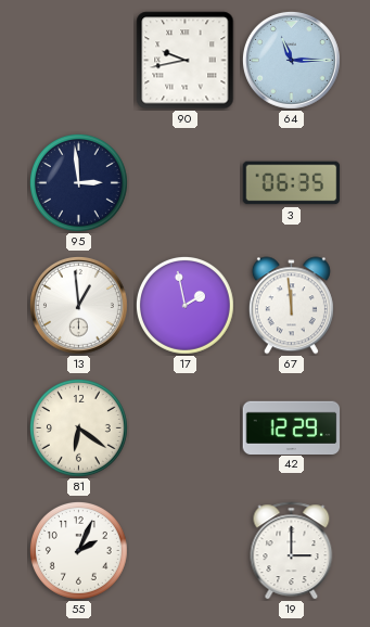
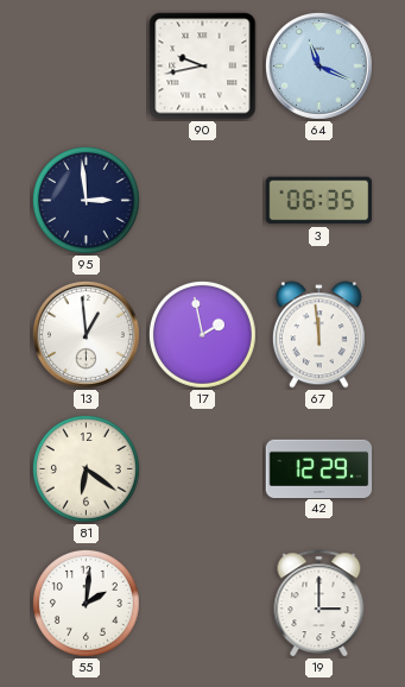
64: 11:15 -> 11:19
55: 2:04 -> 2:01
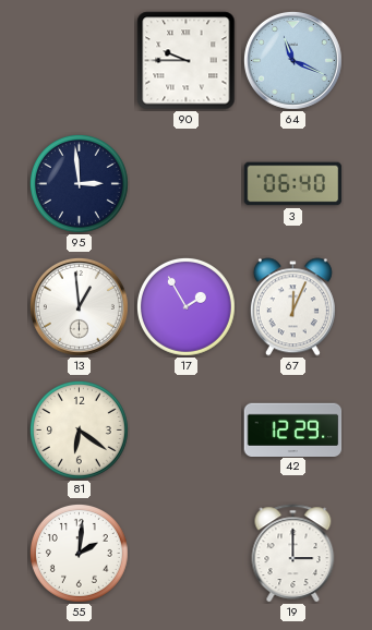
90: 9:43 -> 9:45
3: 06:35 -> 06:40
17: 1:58 -> 1:55
67: 11:59 -> 12:04
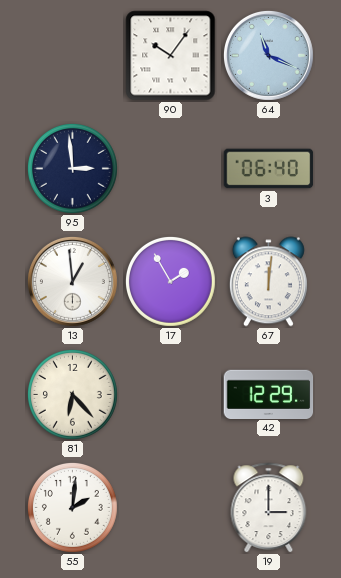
90: 9:45 -> 10:06
67: 12:04 -> 12:01
81: 6:21 -> 6:23
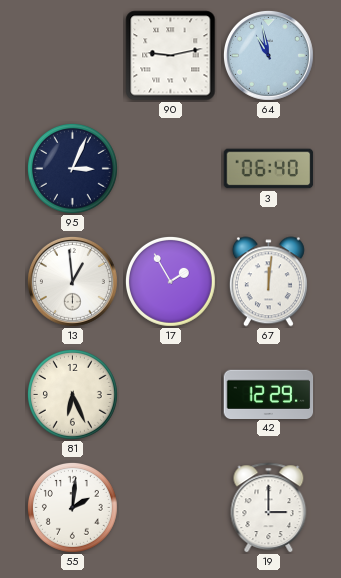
90: 10:06 -> 9:13
64: 11:19 -> 10:58
95: 2:59 -> 3:04
81: 6:23 -> 6:26
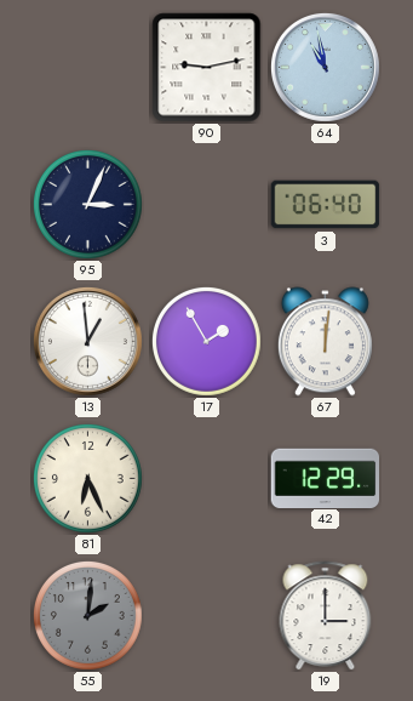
55 dial: white -> grey
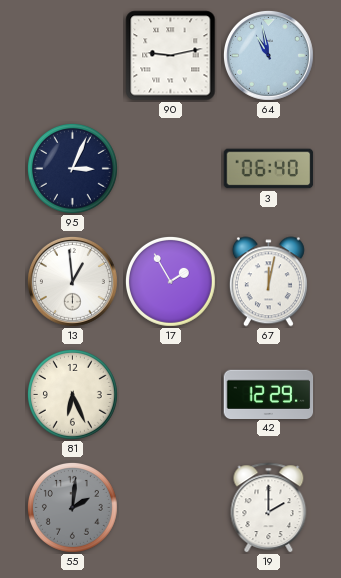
67: 12:01 -> 12:02
19: 3:00 -> 2:00
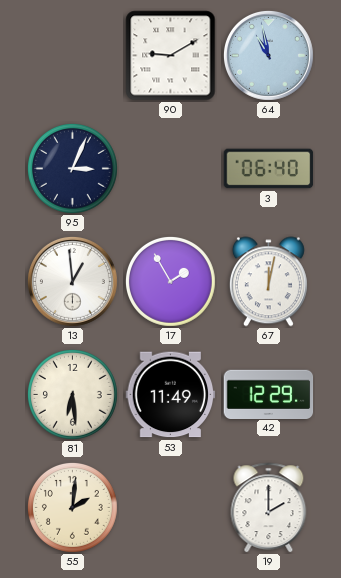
90: 9:13 -> 9:10
81: 6:26 -> 6:29
53: none -> 11:49
55 dial: grey -> cream
